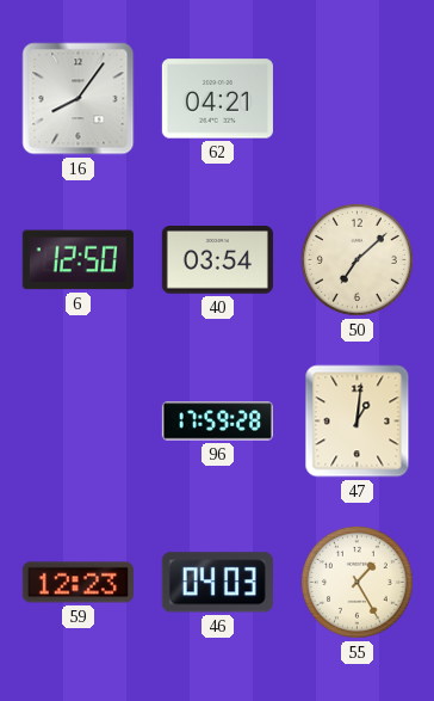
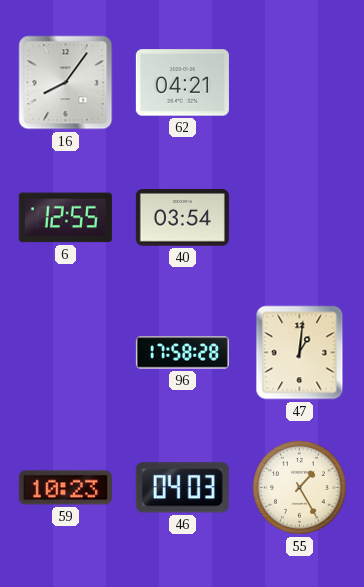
6: 12:50 -> 12:55
50: 7:08 -> none
96: 17:59 -> 17:58
59: 12:23 -> 10:23
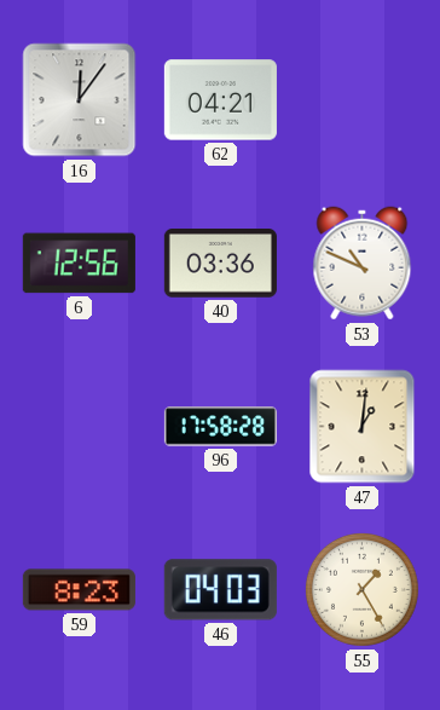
16: 8:06 -> 12:06
6: 12:55 -> 12:56
40: 03:54 -> 03:36
53: none -> 10:49
59: 10:23 -> 8:23
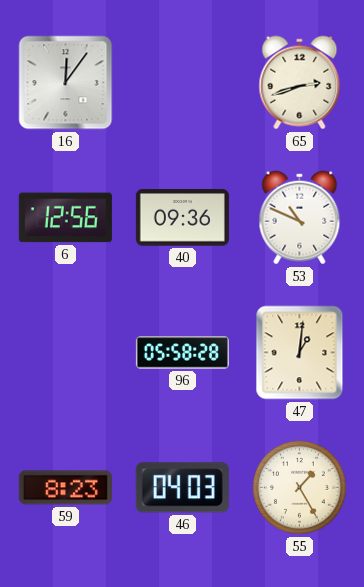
62: 04:21 -> none
65: none -> 2:42
40: 03:36 -> 09:36
96: 17:58 -> 05:58
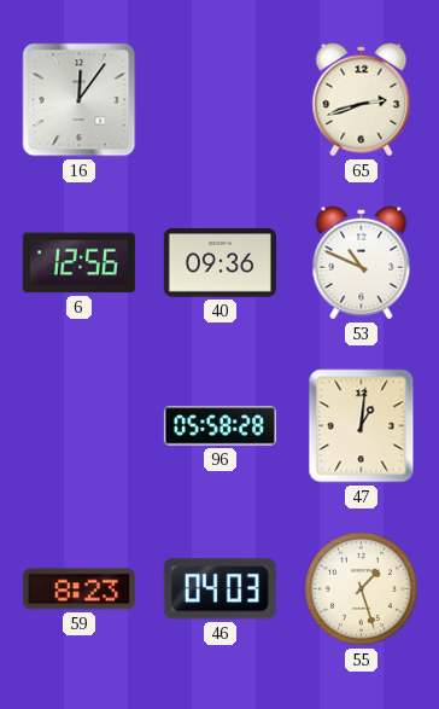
55: 1:25 -> 1:27
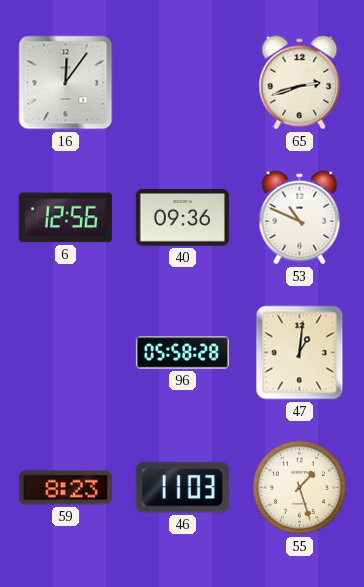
46: 04:03 -> 11:03
